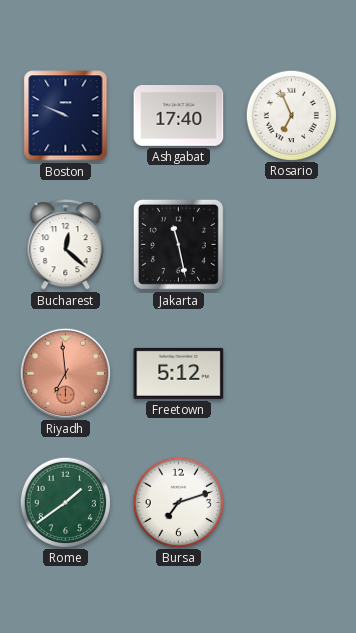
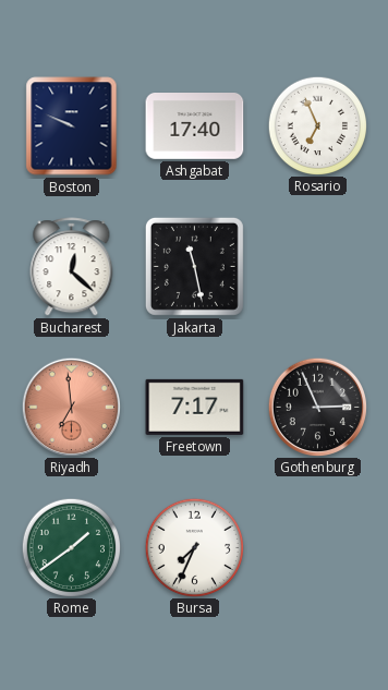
Freetown: 5:12 -> 7:17
Gothenburg: none -> 2:56
Bursa: 7:12 -> 7:34
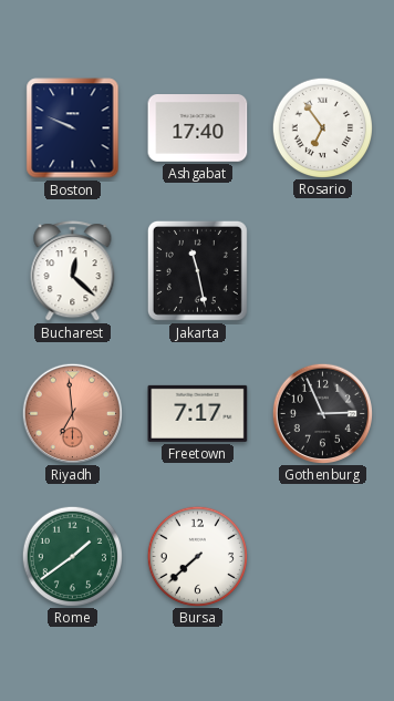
Rosario: 6:56 -> 6:54
Bursa: 7:34 -> 7:38
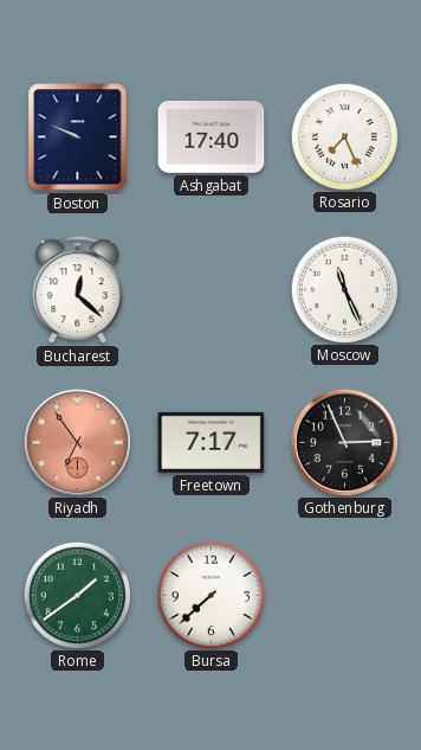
Rosario: 6:54 -> 7:26
Jakarta: 11:28 -> none
Moscow: none -> 11:26
Riyadh: 6:59 -> 6:54
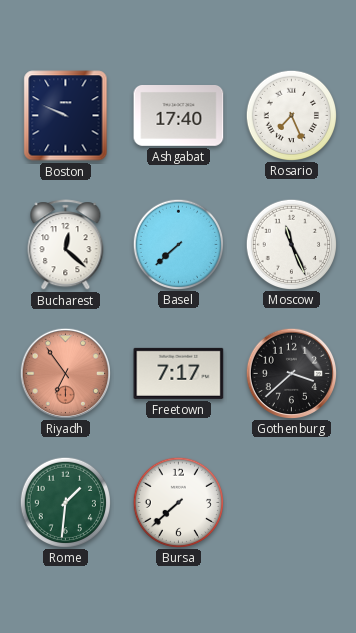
Basel: none -> 7:38
Gothenburg: 2:56 -> 3:38
Rome: 1:39 -> 1:31
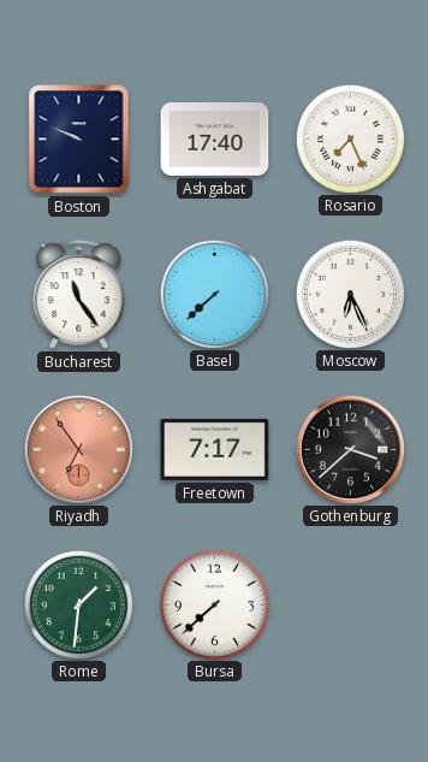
Bucharest: 12:22 -> 11:24
Moscow: 11:26 -> 6:26
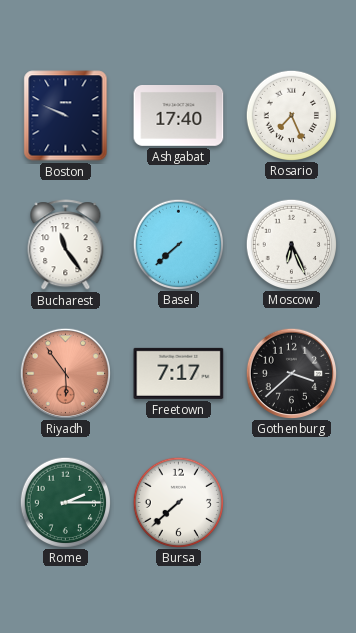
Riyadh: 6:54 -> 5:54
Rome: 1:31 -> 2:15
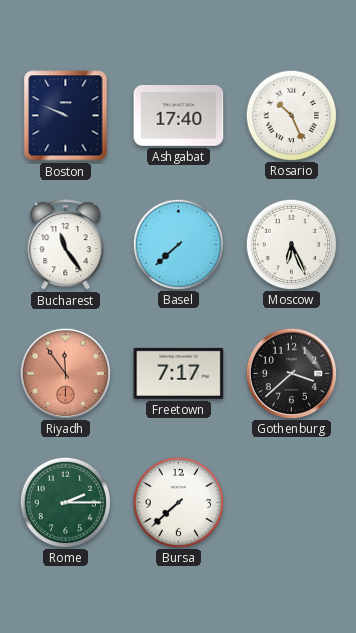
Rosario: 7:26 -> 10:26
Riyadh: 5:54 -> 11:54
